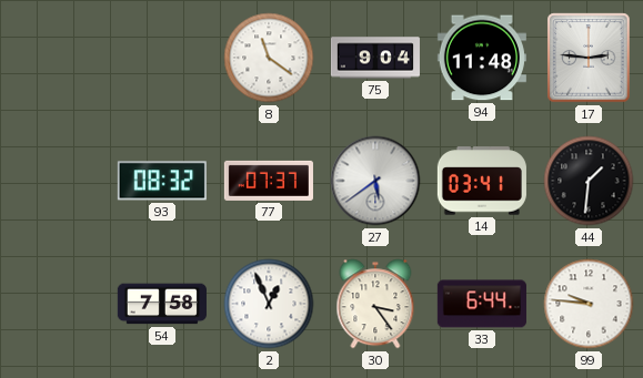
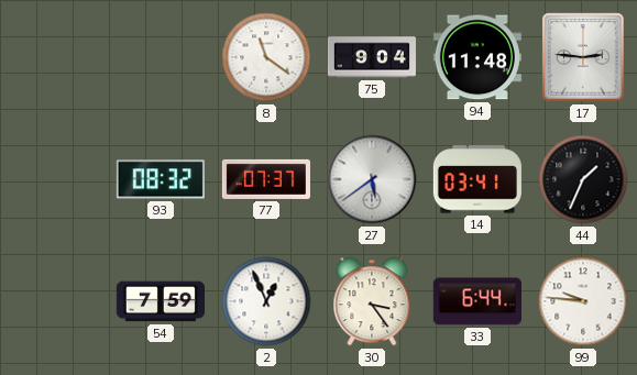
44: 1:31 -> 1:34
54: 7:58 -> 7:59
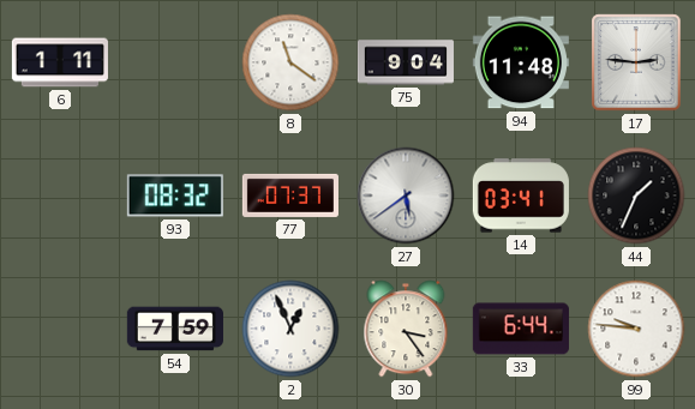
6: none -> 1:11
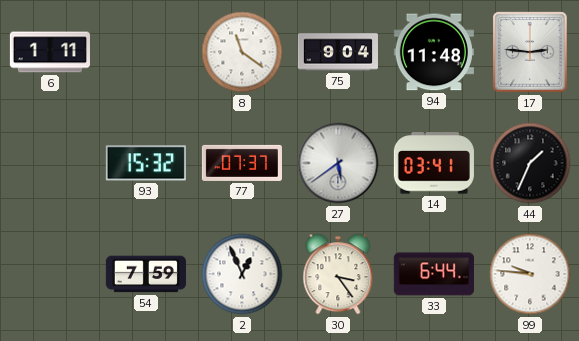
93: 08:32 -> 15:32
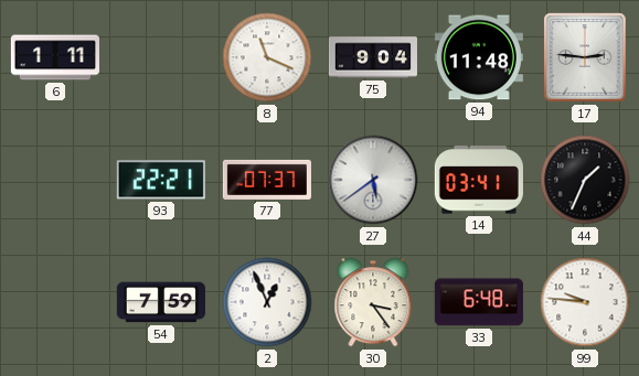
8: 11:21 -> 11:19
93: 15:32 -> 22:21
33: 6:44 -> 6:48
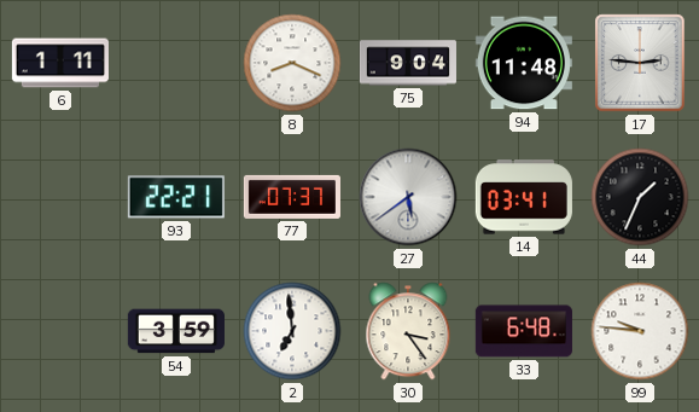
8: 11:19 -> 8:19
54: 7:59 -> 3:59
2: 12:56 -> 6:59
